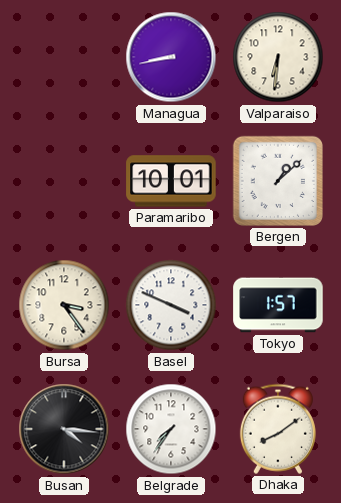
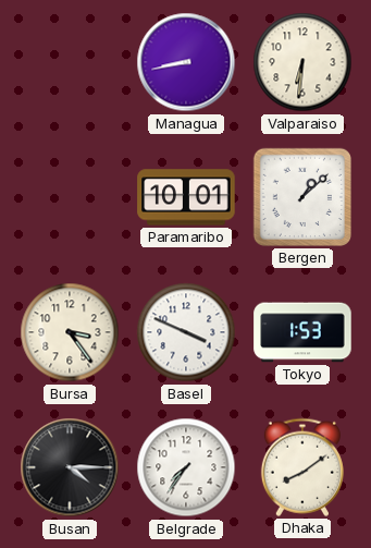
Tokyo: 1:57 -> 1:53
Busan: 4:16 -> 4:15
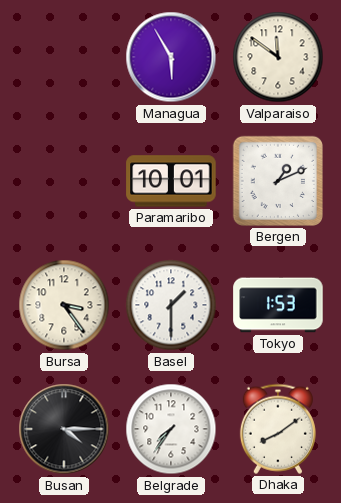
Managua: 8:43 -> 5:55
Valparaiso: 6:31 -> 11:51
Bergen: 1:08 -> 1:11
Basel: 3:49 -> 1:30
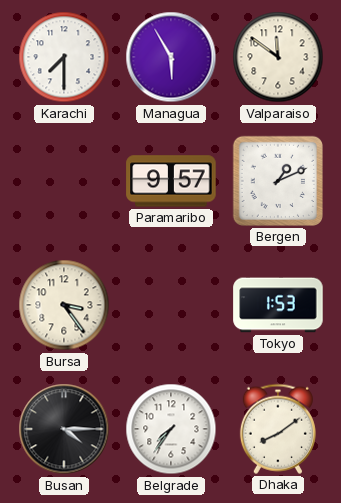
Karachi: none -> 7:30
Paramaribo: 10:01 -> 9:57
Basel: 1:30 -> none
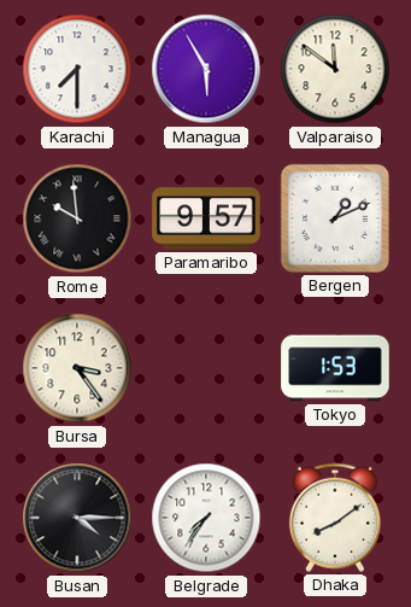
Rome: none -> 9:59
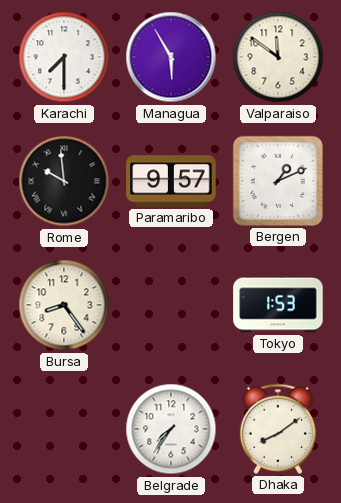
Bursa: 3:24 -> 8:24
Busan: 4:15 -> none
